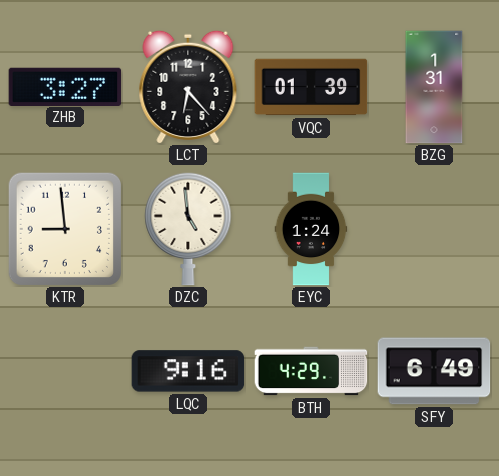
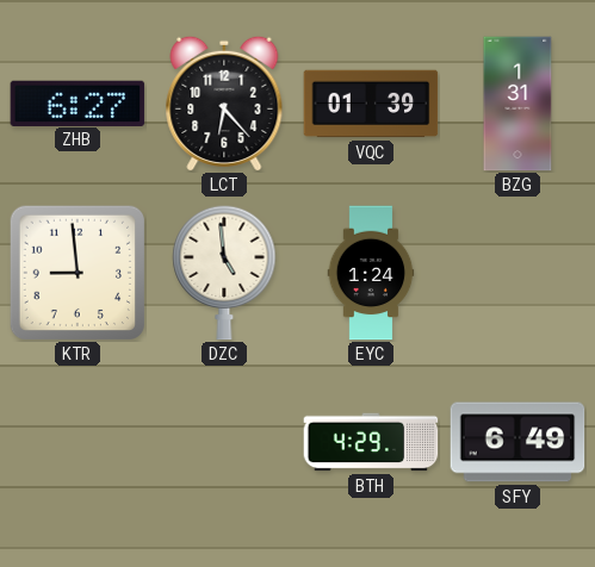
ZHB: 3:27 -> 6:27
LQC: 9:16 -> none
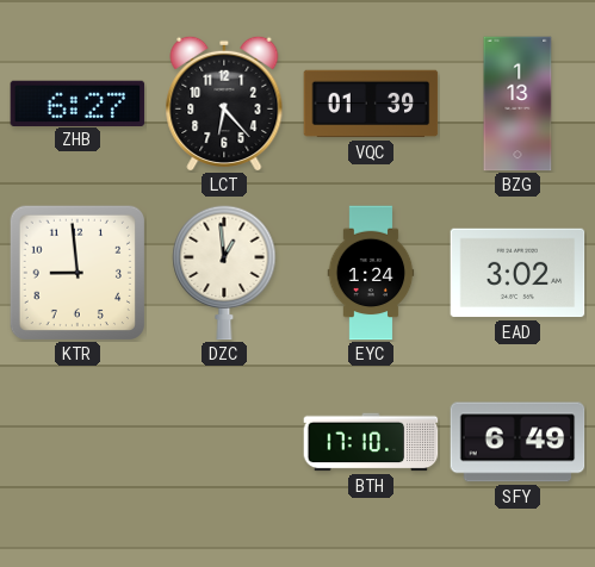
BZG: 1:31 -> 1:13
DZC: 4:59 -> 12:59
EAD: none -> 3:02
BTH: 4:29 -> 17:10
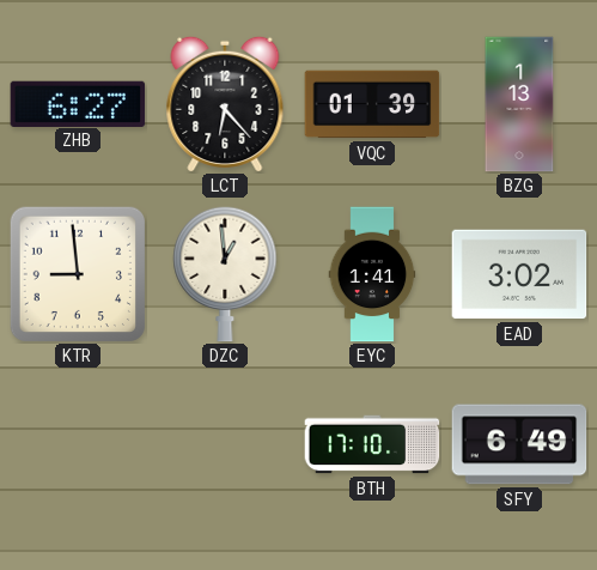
EYC: 1:24 -> 1:41
